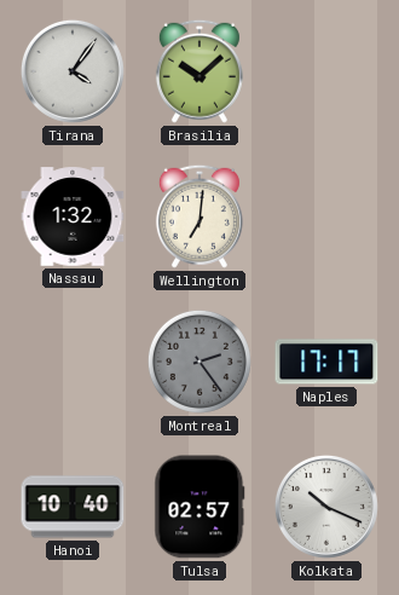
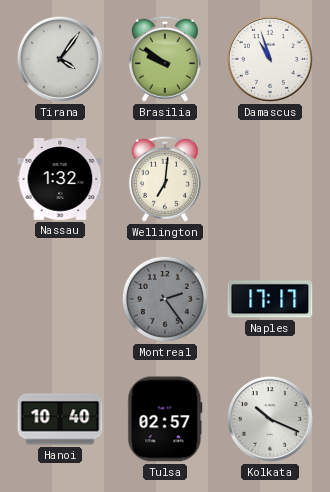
Brasilia: 10:08 -> 9:51
Damascus: none -> 10:57
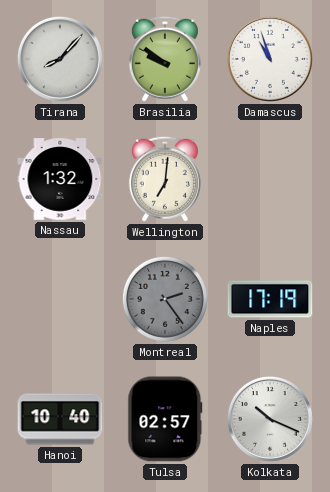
Tirana: 4:06 -> 8:07
Naples: 17:17 -> 17:19
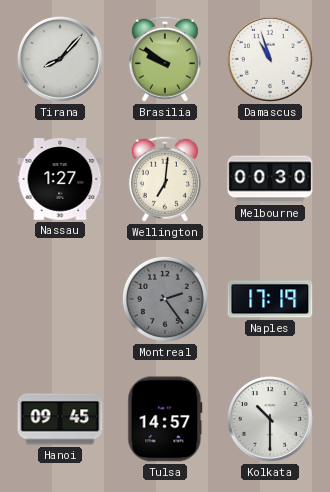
Nassau: 1:32 -> 1:27
Melbourne: none -> 00:30
Hanoi: 10:40 -> 09:45
Tulsa: 02:57 -> 14:57
Kolkata: 10:19 -> 10:30
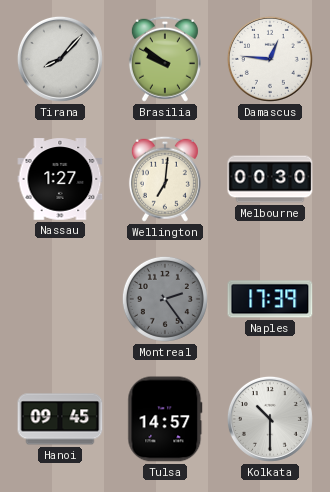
Damascus: 10:57 -> 12:46
Naples: 17:19 -> 17:39
